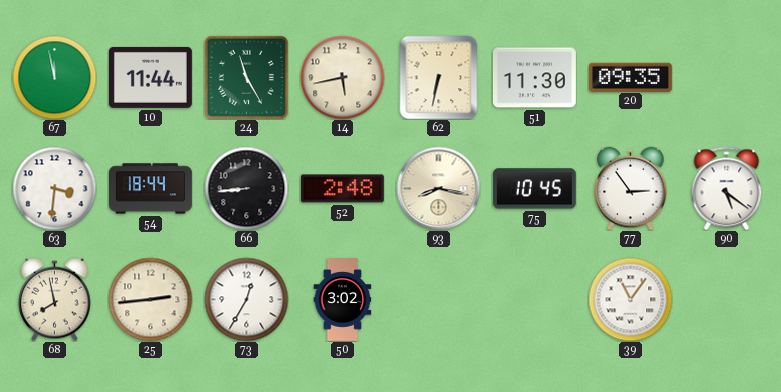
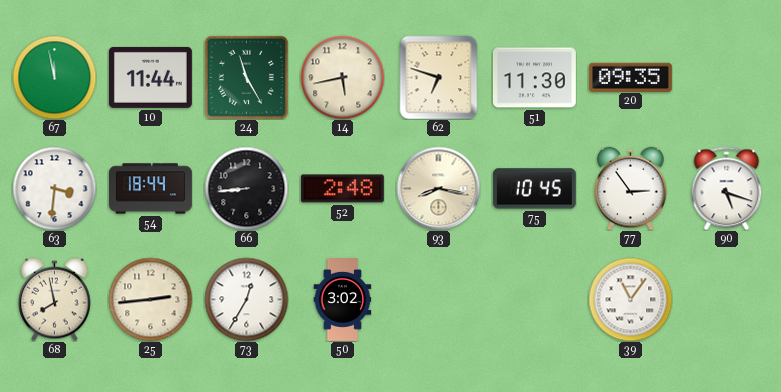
62: 6:32 -> 6:48
90: 5:21 -> 5:18
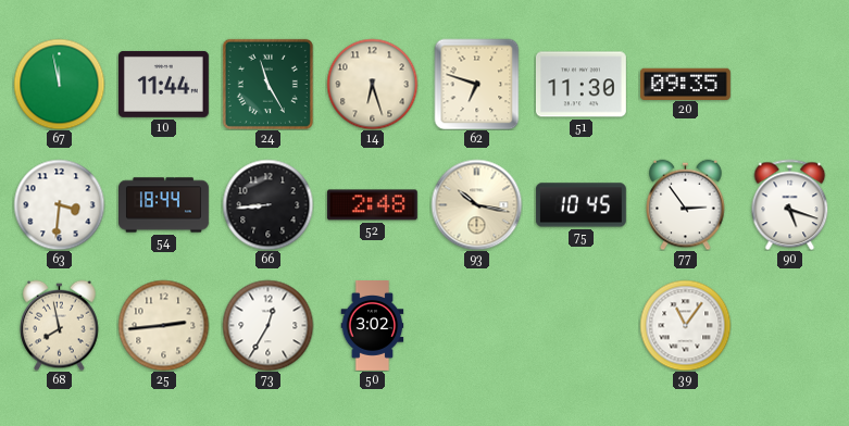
14: 5:43 -> 6:27
93: 8:17 -> 10:17
